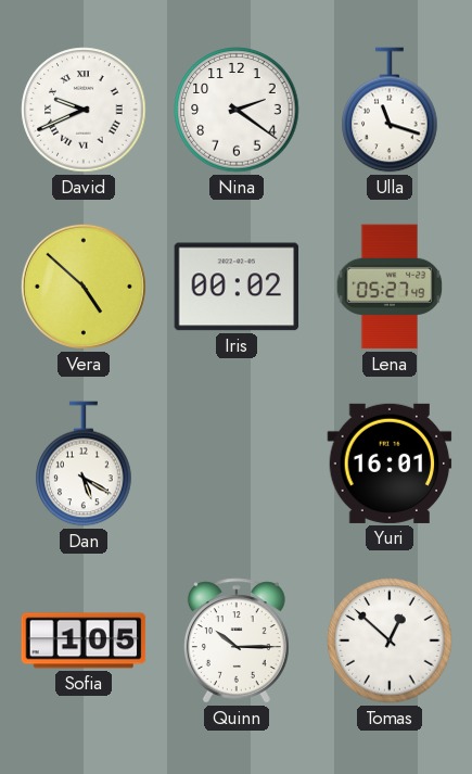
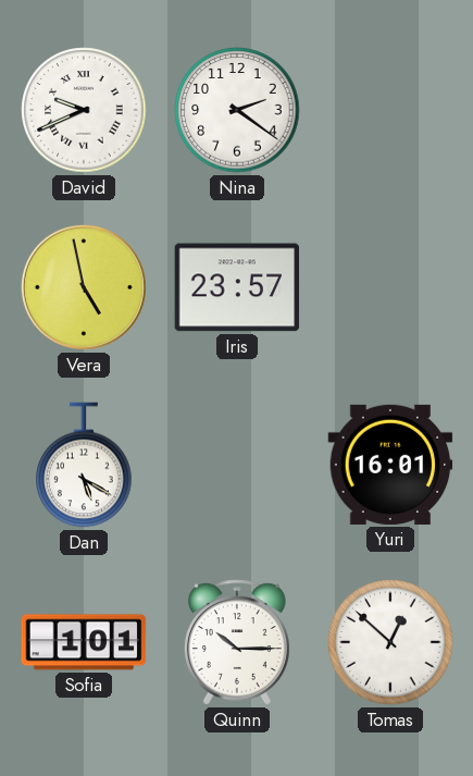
Ulla: 11:18 -> none
Vera: 4:52 -> 4:58
Iris: 00:02 -> 23:57
Lena: 05:27 -> none
Sofia: 1:05 -> 1:01
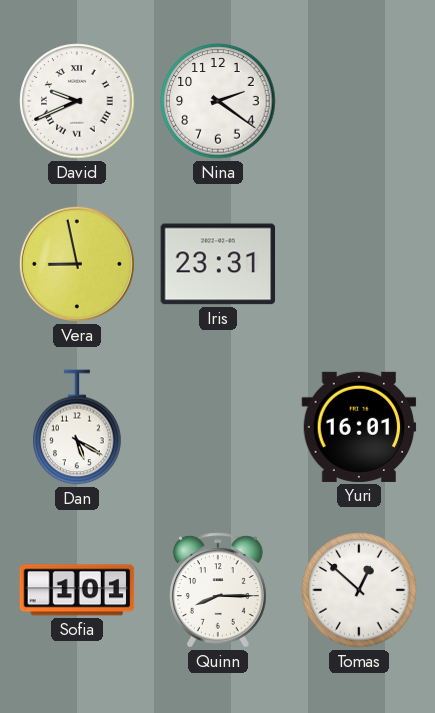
Vera: 4:58 -> 8:58
Iris: 23:57 -> 23:31
Quinn: 10:15 -> 8:15
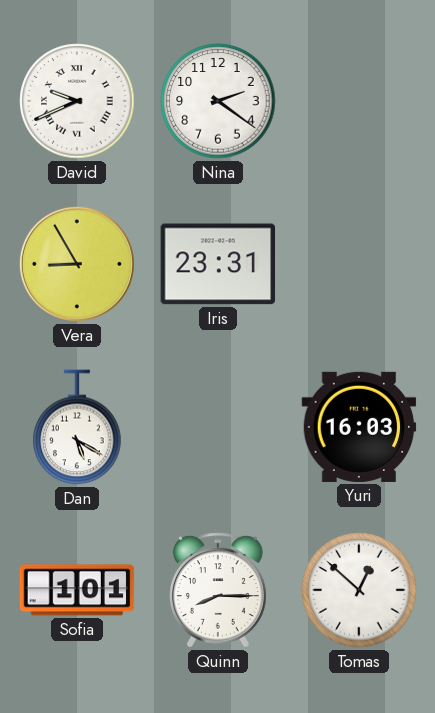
Vera: 8:58 -> 8:55
Yuri: 16:01 -> 16:03
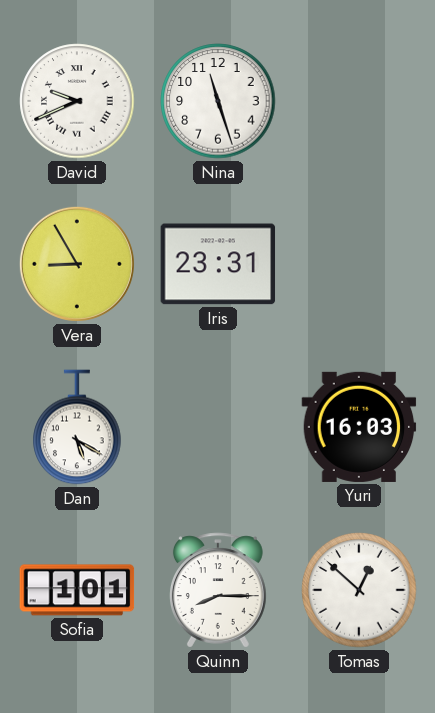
Nina: 2:21 -> 11:27
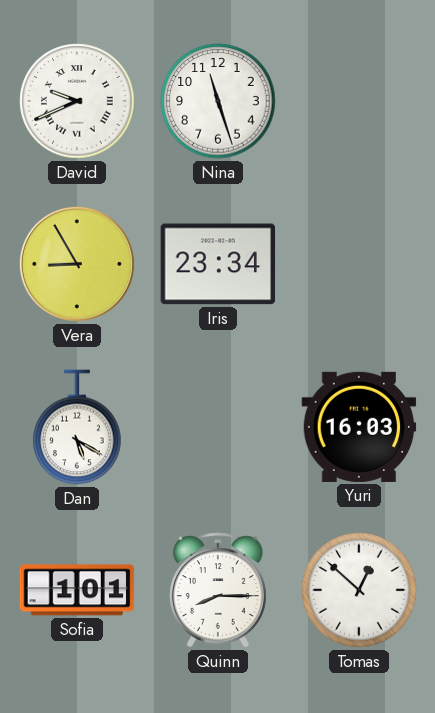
Iris: 23:31 -> 23:34
